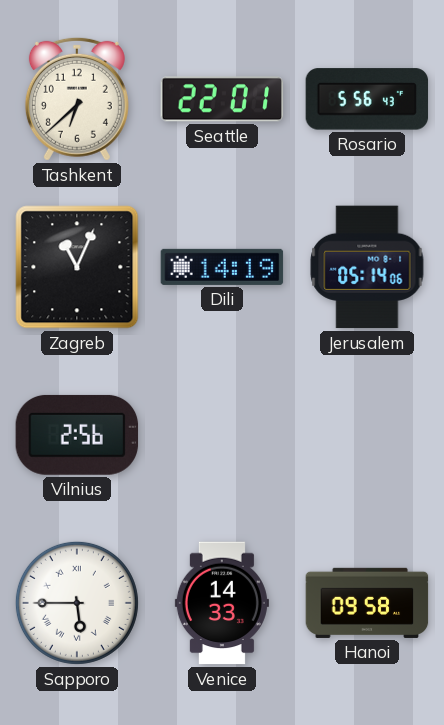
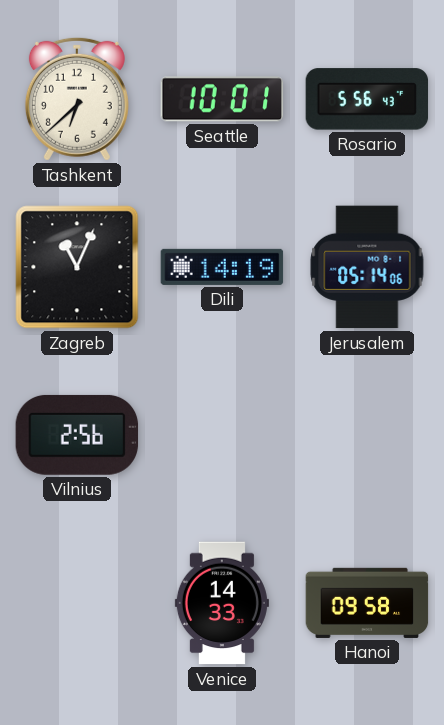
Seattle: 22:01 -> 10:01
Sapporo: 5:45 -> none
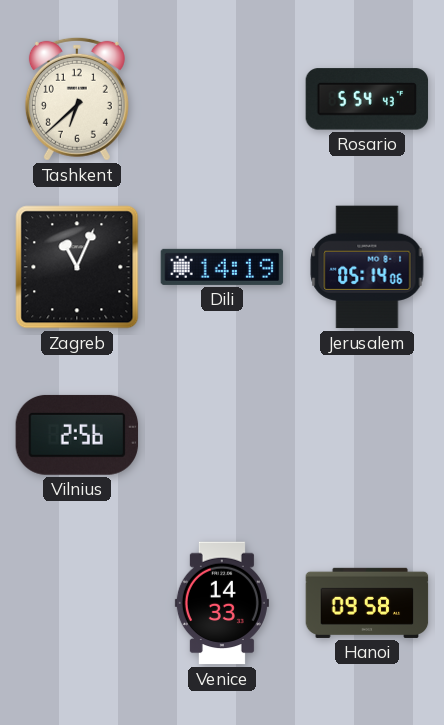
Seattle: 10:01 -> none
Rosario: 5:56 -> 5:54
